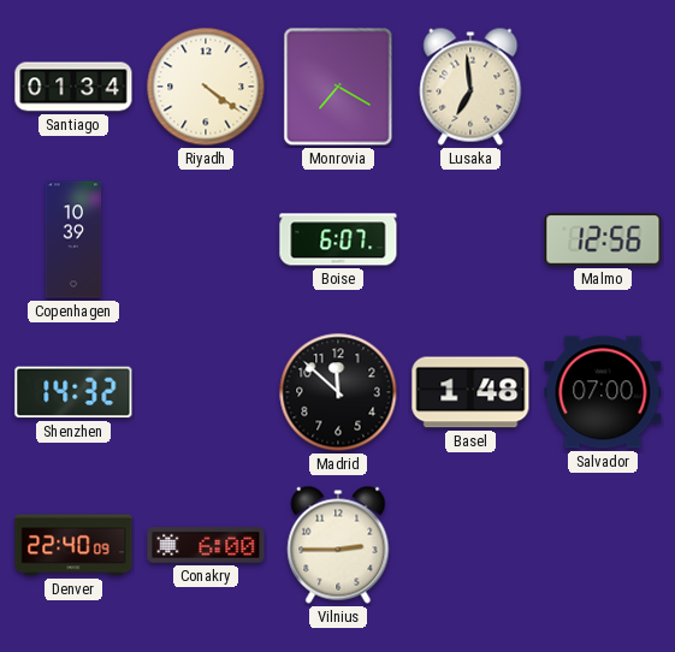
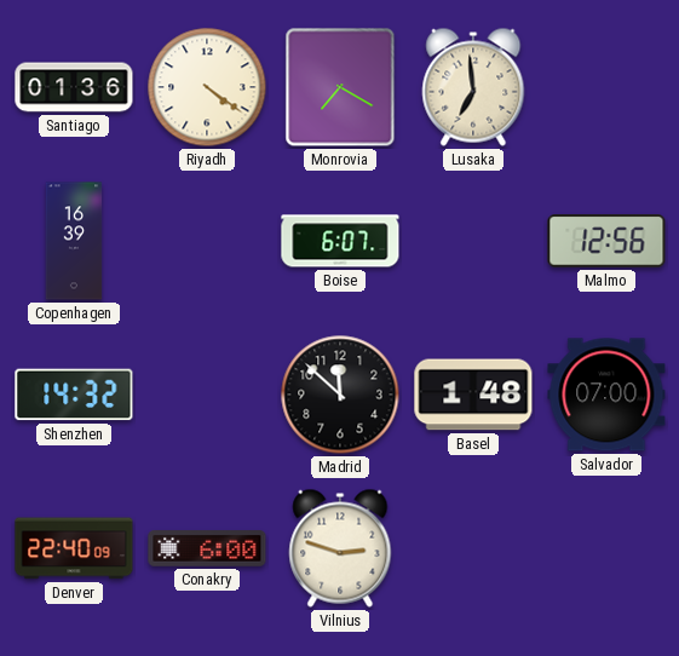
Santiago: 01:34 -> 01:36
Copenhagen: 10:39 -> 16:39
Vilnius: 2:45 -> 2:48
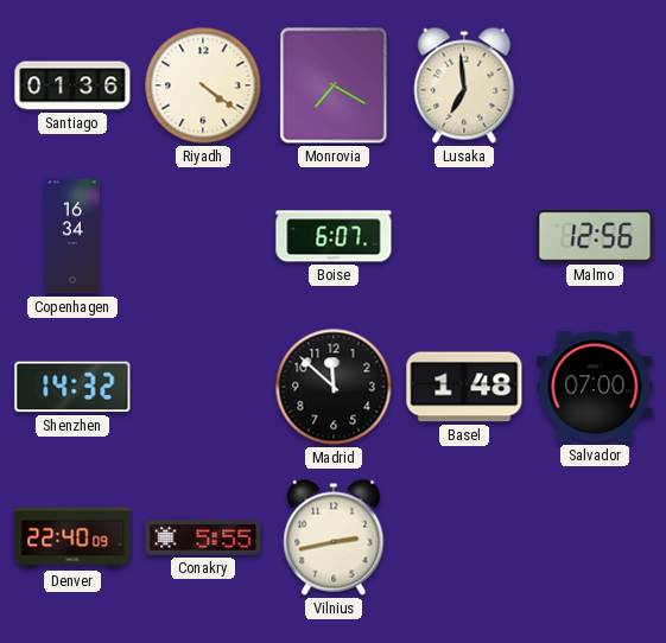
Copenhagen: 16:39 -> 16:34
Conakry: 6:00 -> 5:55
Vilnius: 2:48 -> 2:43
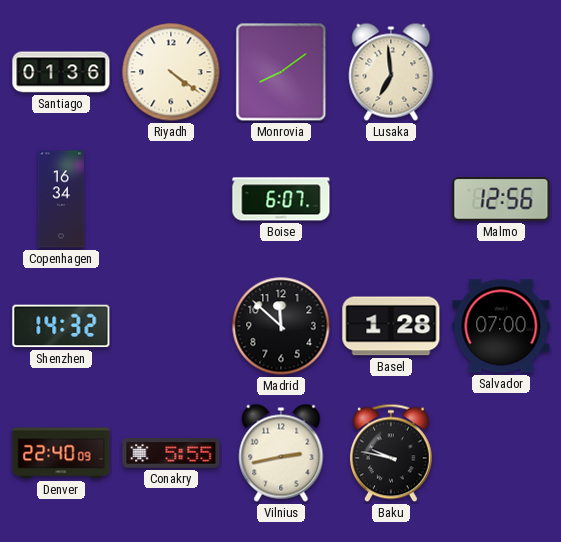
Monrovia: 7:20 -> 8:09
Basel: 1:48 -> 1:28
Baku: none -> 9:47
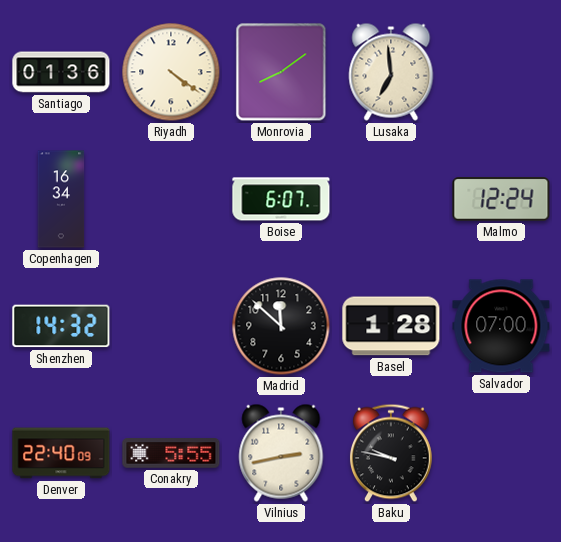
Malmo: 12:56 -> 12:24
